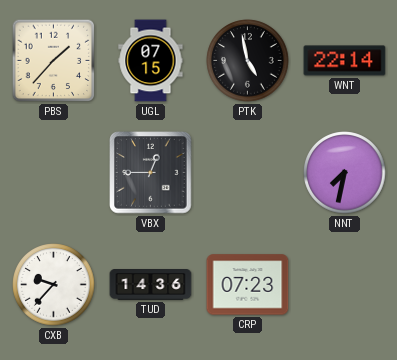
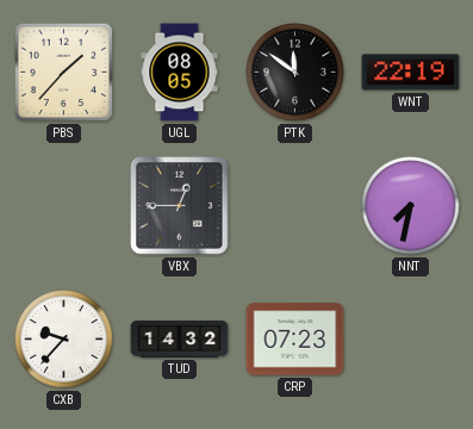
UGL: 07:15 -> 08:05
PTK: 4:58 -> 11:51
WNT: 22:14 -> 22:19
TUD: 14:36 -> 14:32
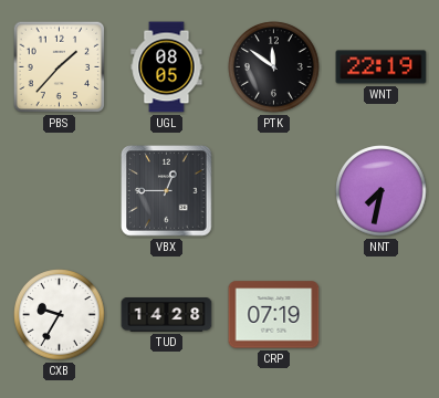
CXB: 9:37 -> 9:35
TUD: 14:32 -> 14:28
CRP: 07:23 -> 07:19
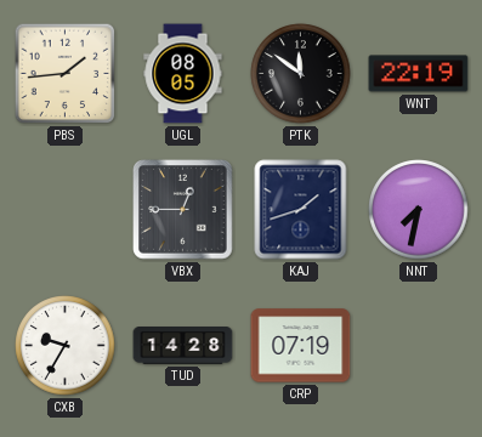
PBS: 1:37 -> 1:44
KAJ: none -> 1:42
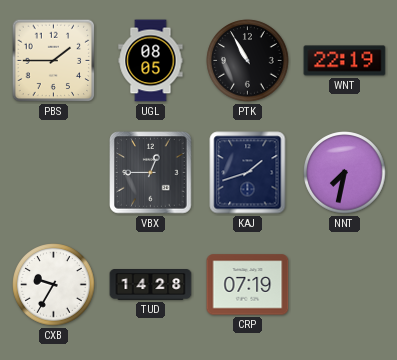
PBS: 1:44 -> 1:45
PTK: 11:51 -> 10:55
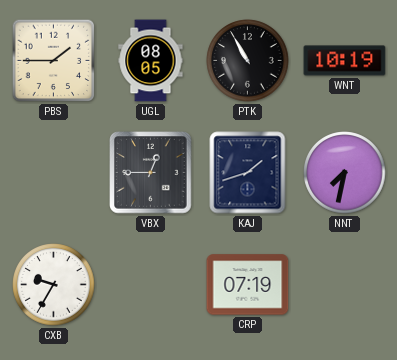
WNT: 22:19 -> 10:19
TUD: 14:28 -> none
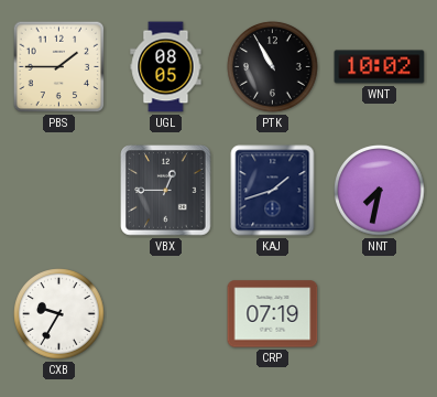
WNT: 10:19 -> 10:02
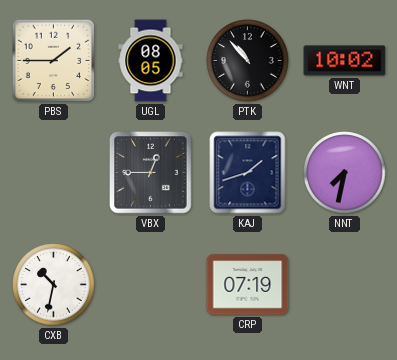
PTK: 10:55 -> 10:53
CXB: 9:35 -> 10:32
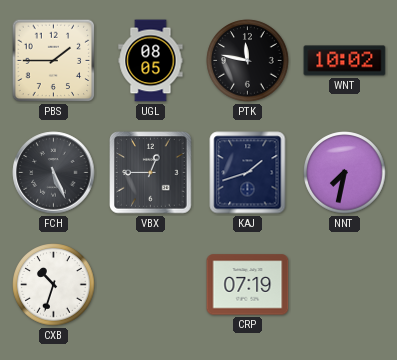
PTK: 10:53 -> 11:47
FCH: none -> 5:26
CXB: 10:32 -> 10:33
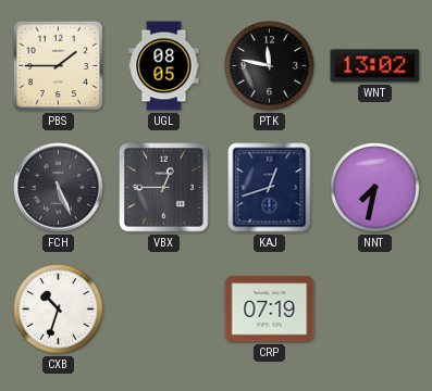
WNT: 10:02 -> 13:02
KAJ: 1:42 -> 12:42
